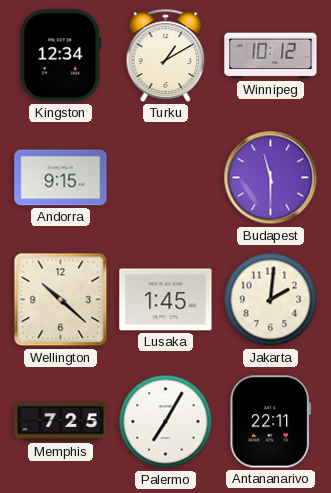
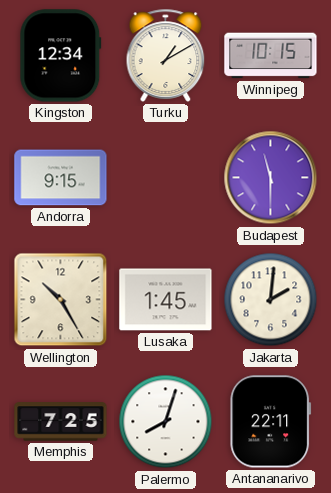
Winnipeg: 10:12 -> 10:15
Wellington: 10:22 -> 10:25
Palermo: 7:05 -> 8:03
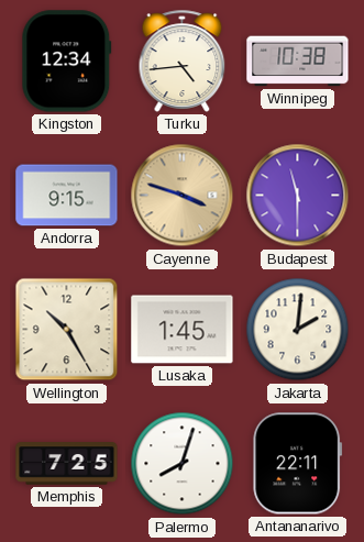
Turku: 1:10 -> 4:44
Winnipeg: 10:15 -> 10:38
Cayenne: none -> 3:48
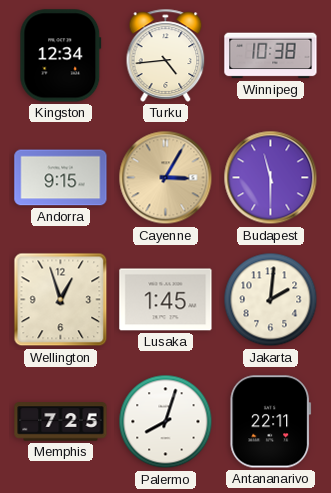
Cayenne: 3:48 -> 3:05
Wellington: 10:25 -> 12:57
